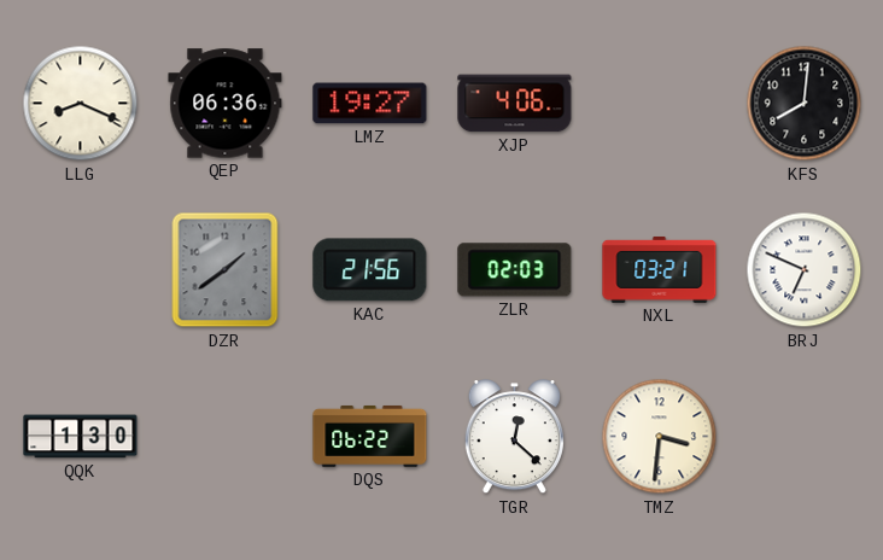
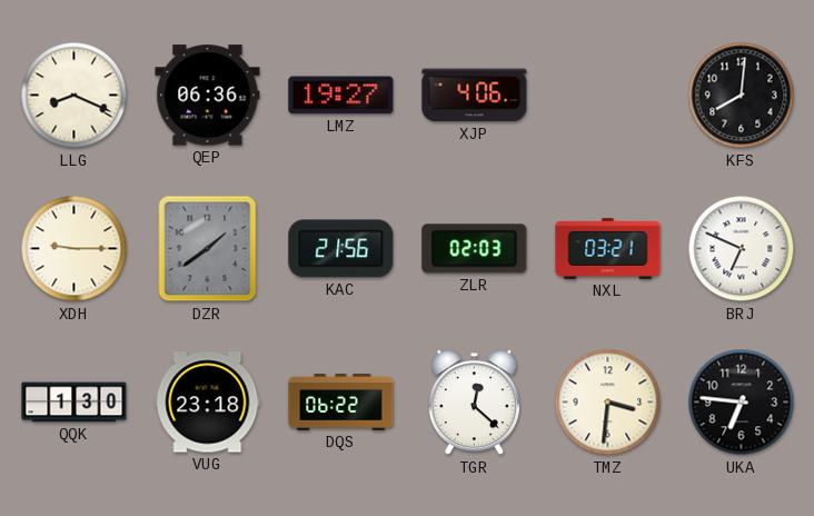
XDH: none -> 9:15
VUG: none -> 23:18
UKA: none -> 6:46
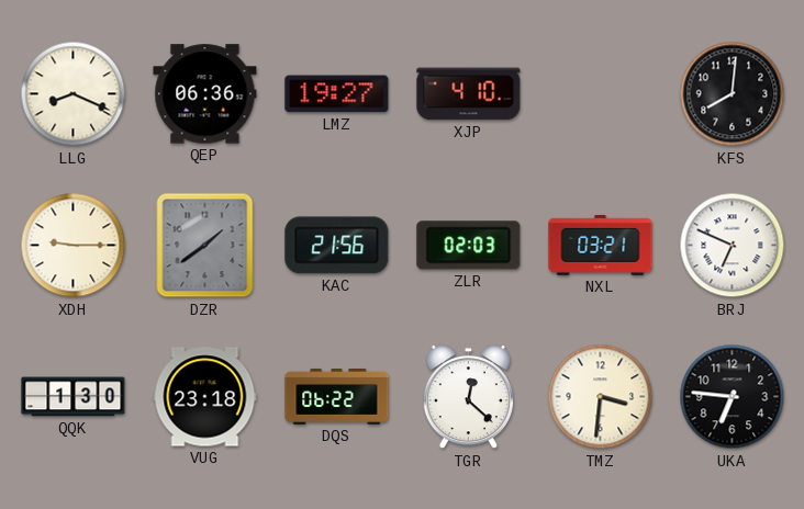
XJP: 4:06 -> 4:10
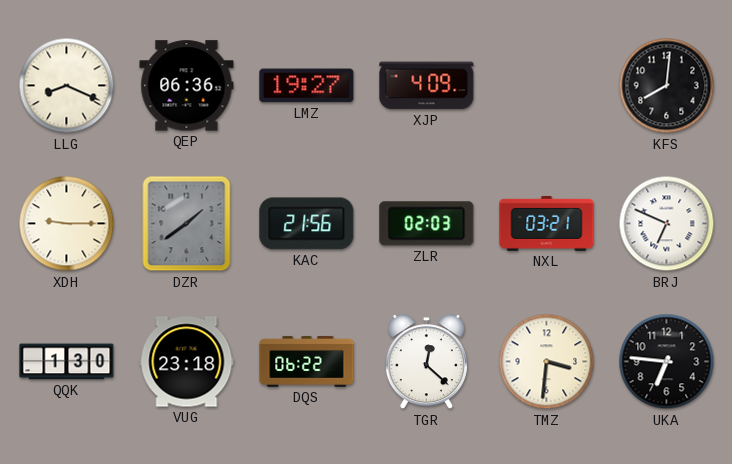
XJP: 4:10 -> 4:09
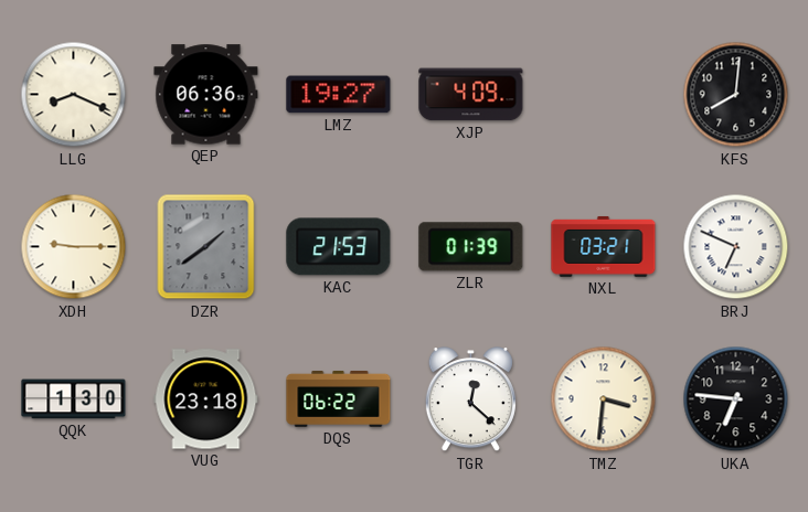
KAC: 21:56 -> 21:53
ZLR: 02:03 -> 01:39
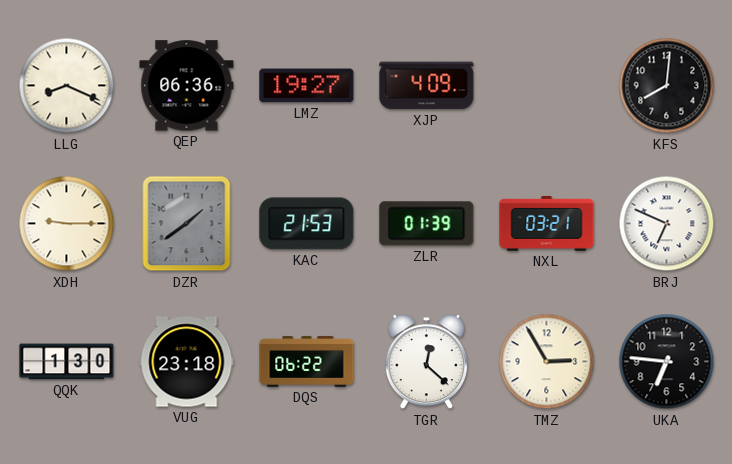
TMZ: 3:31 -> 2:55
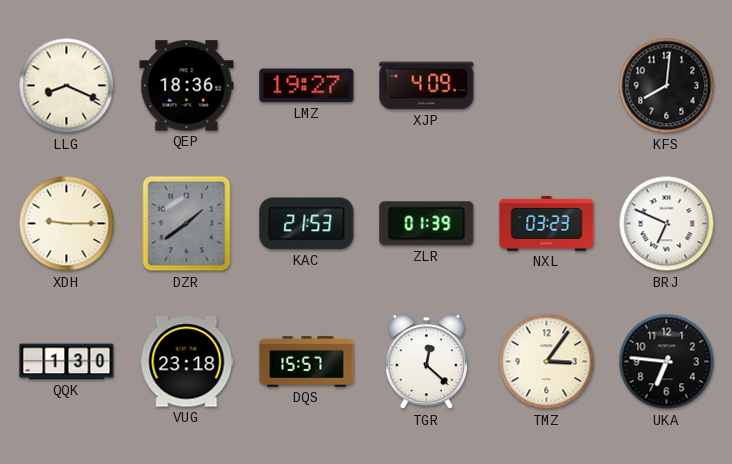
QEP: 06:36 -> 18:36
NXL: 03:21 -> 03:23
DQS: 06:22 -> 15:57
TMZ: 2:55 -> 3:06
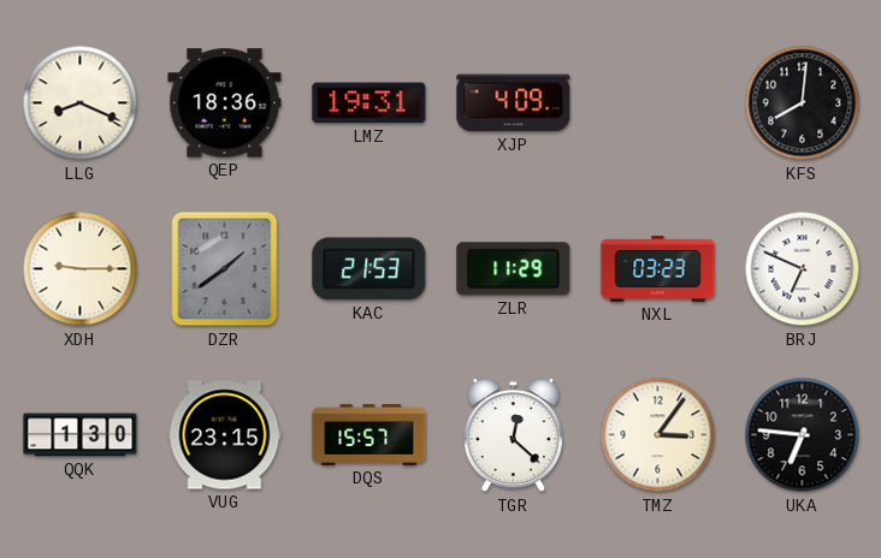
LMZ: 19:27 -> 19:31
ZLR: 01:39 -> 11:29
VUG: 23:18 -> 23:15
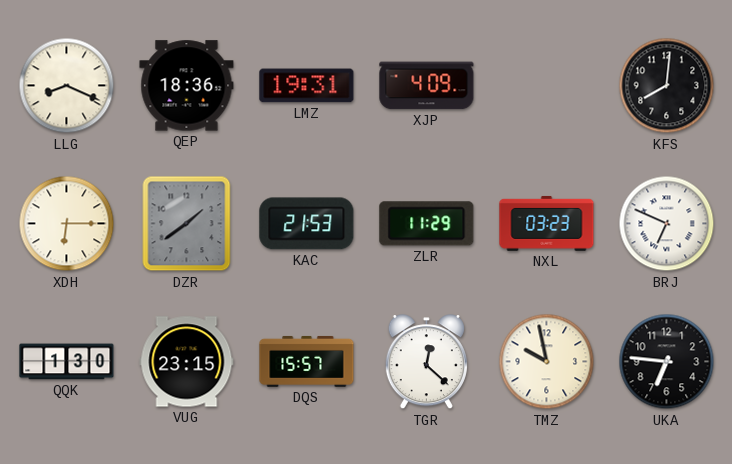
XDH: 9:15 -> 6:15
TMZ: 3:06 -> 9:58
